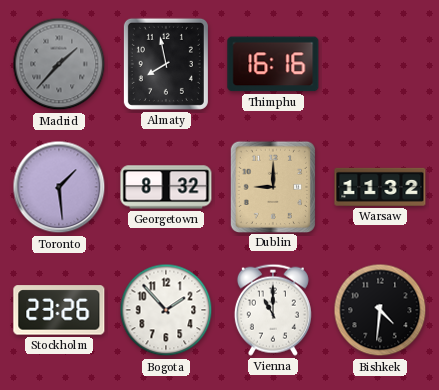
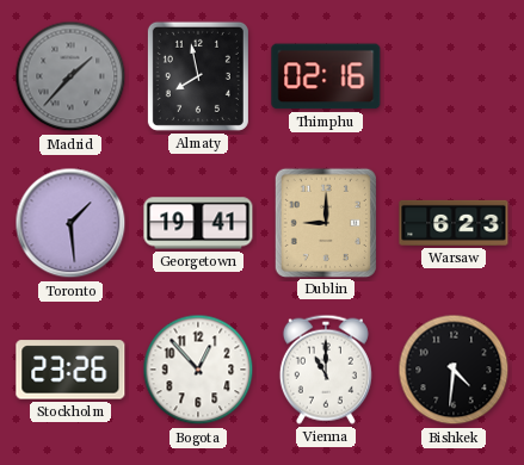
Thimphu: 16:16 -> 02:16
Georgetown: 8:32 -> 19:41
Warsaw: 11:32 -> 6:23
Bogota: 1:53 -> 12:53
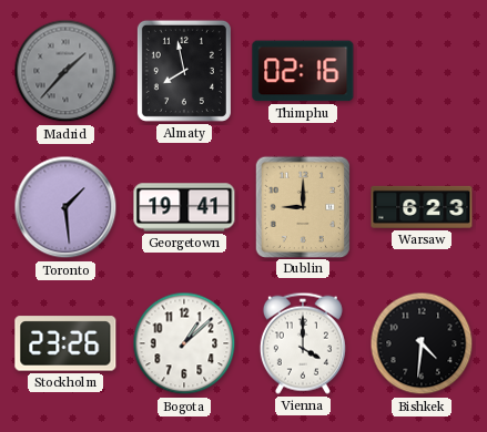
Bogota: 12:53 -> 1:08
Vienna: 11:00 -> 4:00
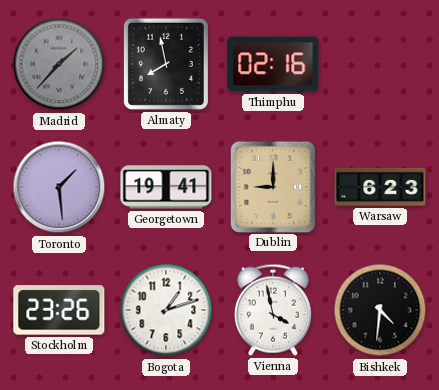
Bogota: 1:08 -> 1:12
Vienna: 4:00 -> 3:58
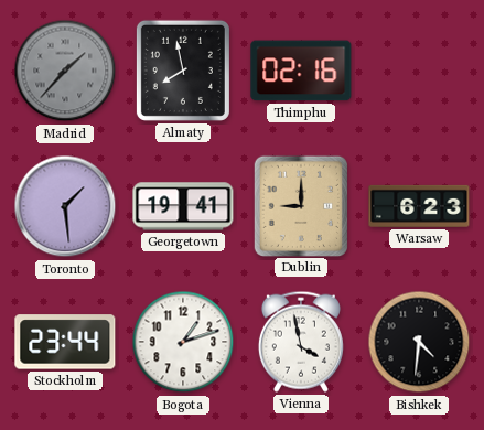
Stockholm: 23:26 -> 23:44
